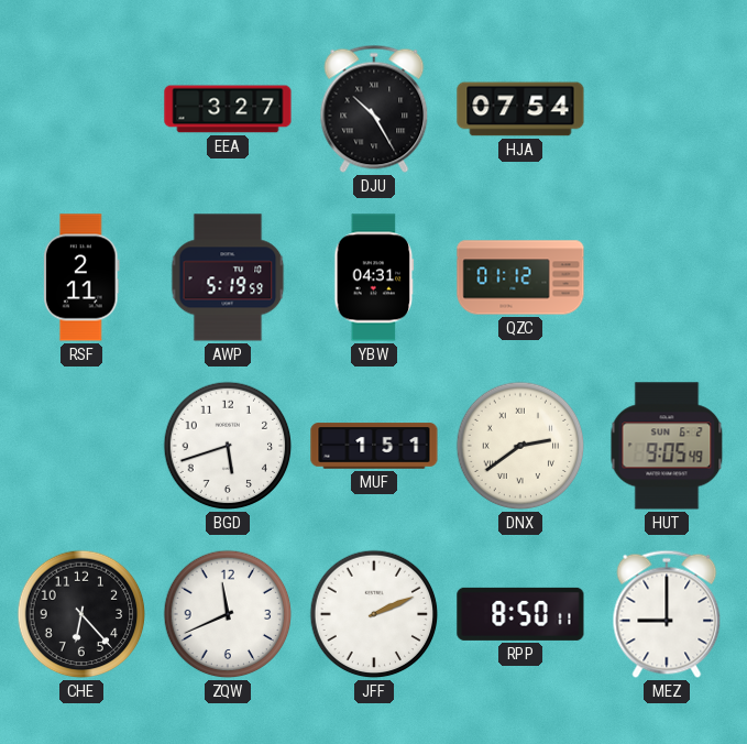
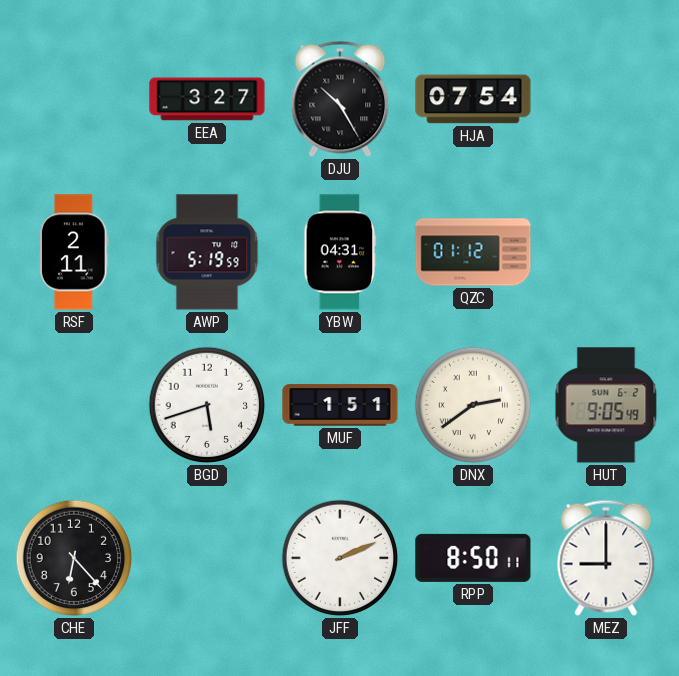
ZQW: 11:41 -> none
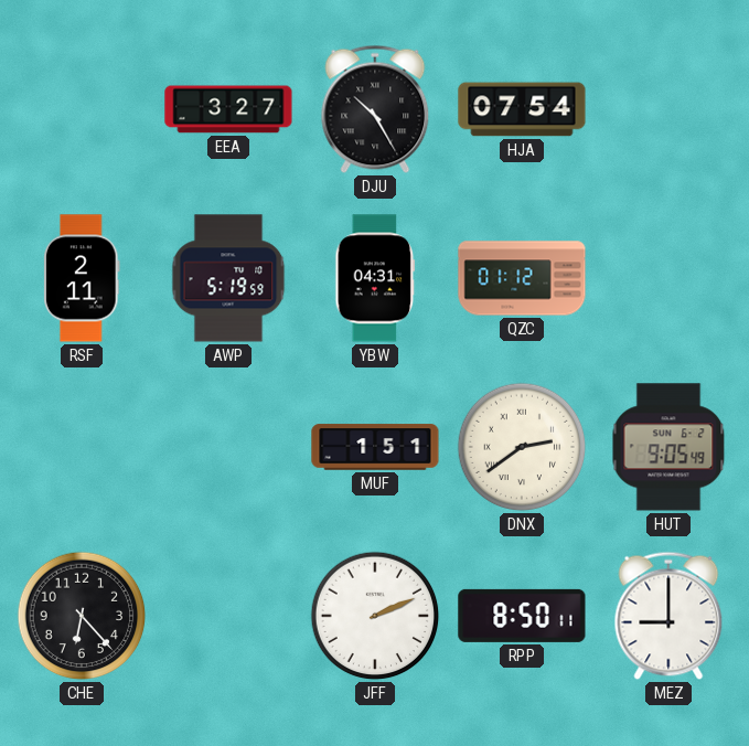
BGD: 5:42 -> none
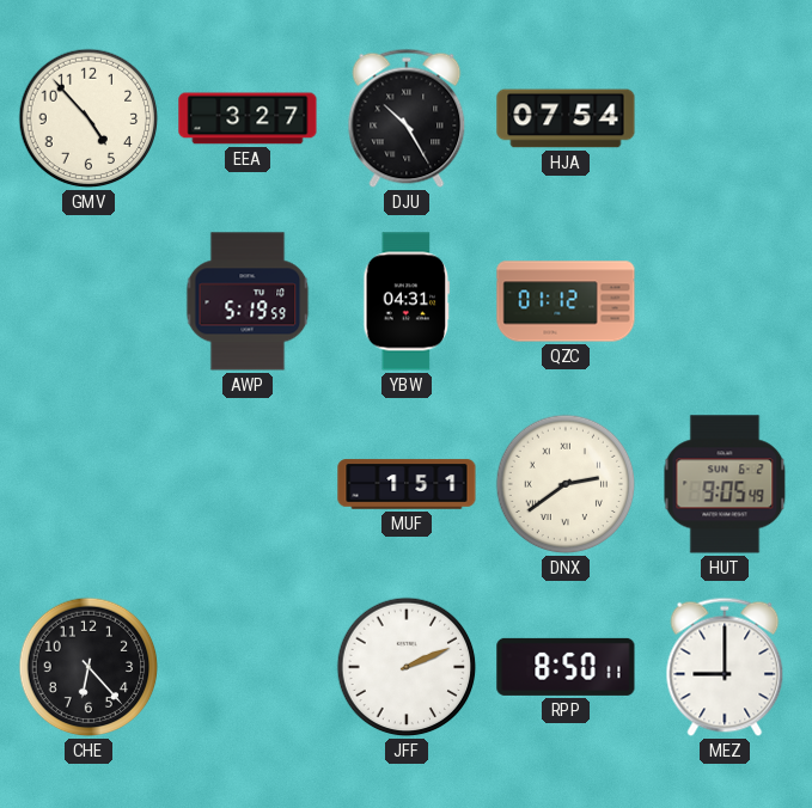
GMV: none -> 4:53
RSF: 2:11 -> none
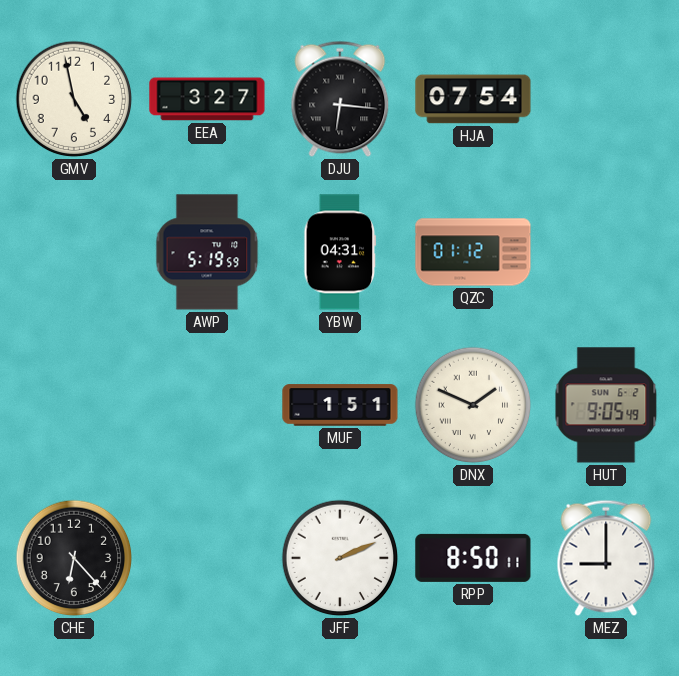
GMV: 4:53 -> 4:58
DJU: 10:25 -> 6:16
DNX: 2:39 -> 1:49
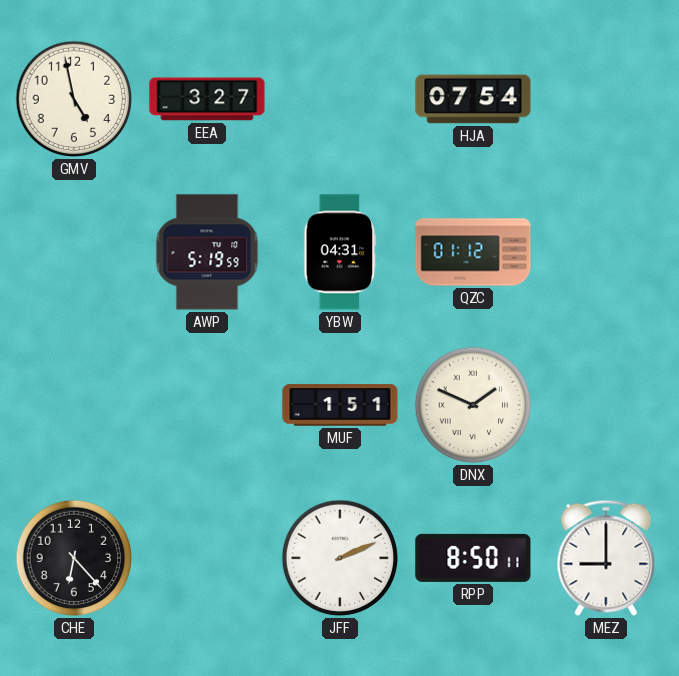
DJU: 6:16 -> none
HUT: 9:05 -> none
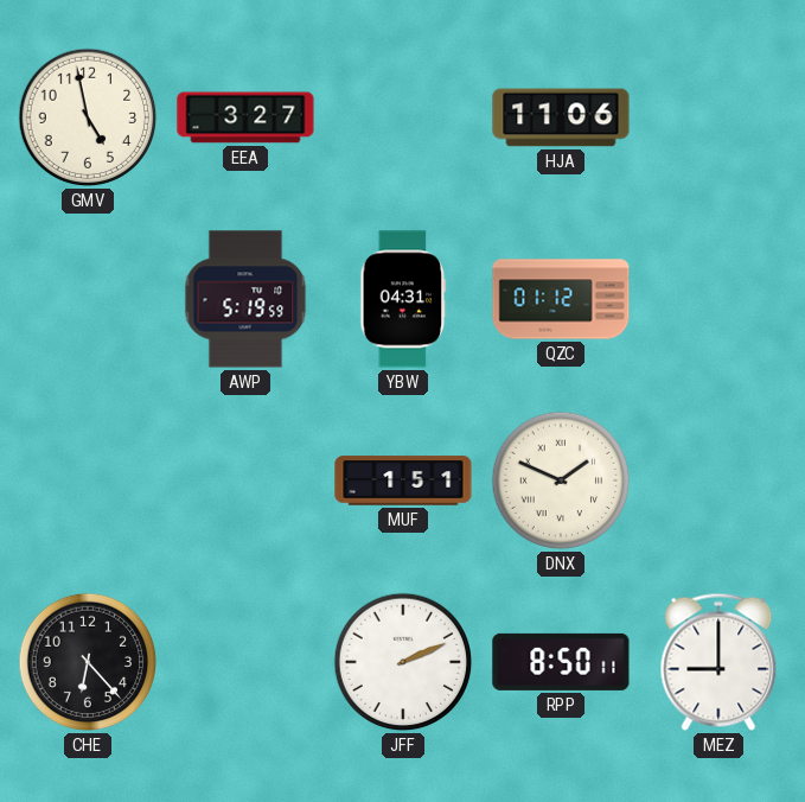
HJA: 07:54 -> 11:06
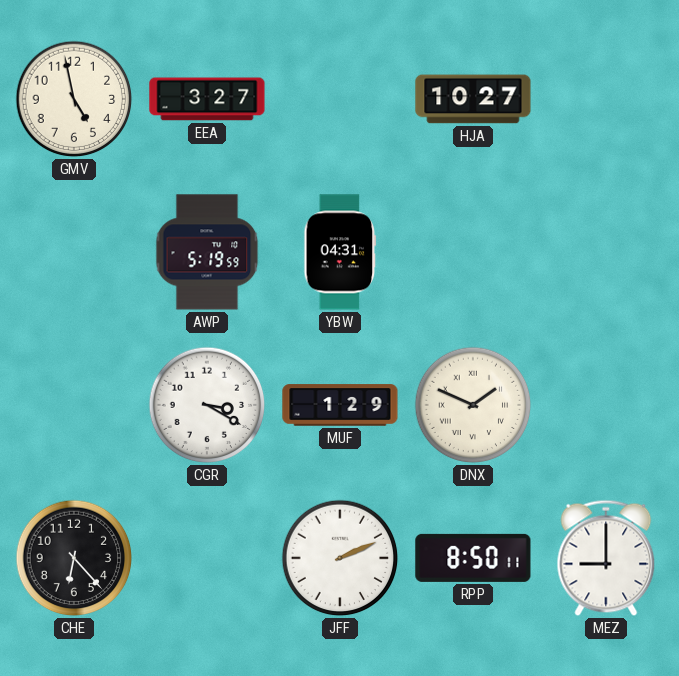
HJA: 11:06 -> 10:27
QZC: 01:12 -> none
CGR: none -> 3:20
MUF: 1:51 -> 1:29
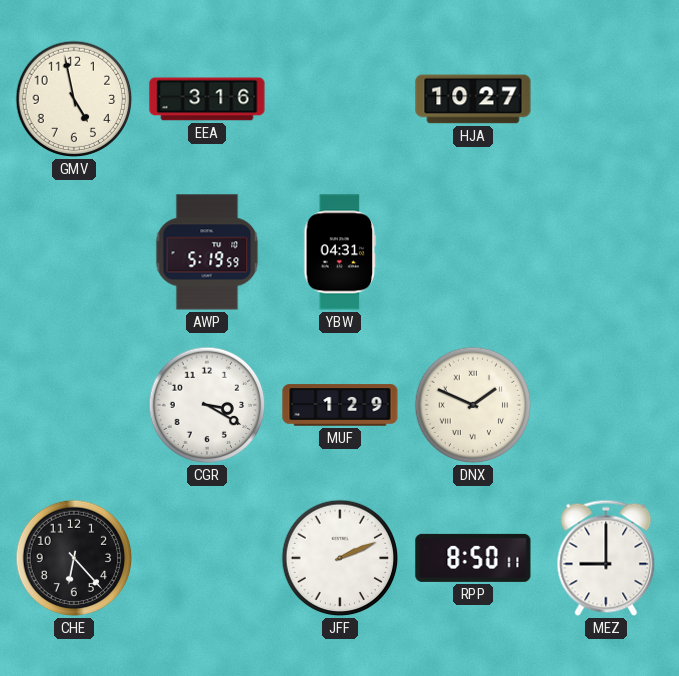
EEA: 3:27 -> 3:16
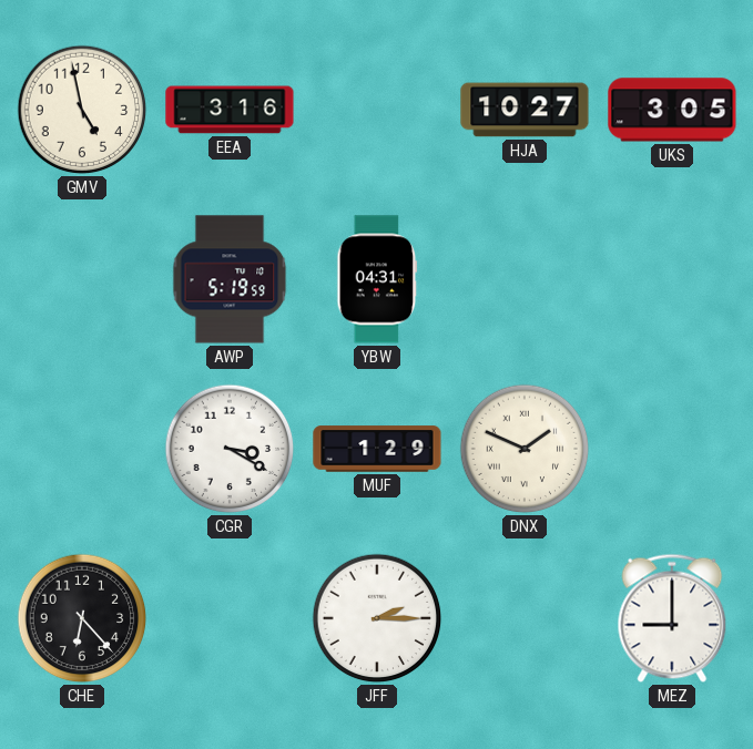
UKS: none -> 3:05
JFF: 2:11 -> 2:15
RPP: 8:50 -> none
